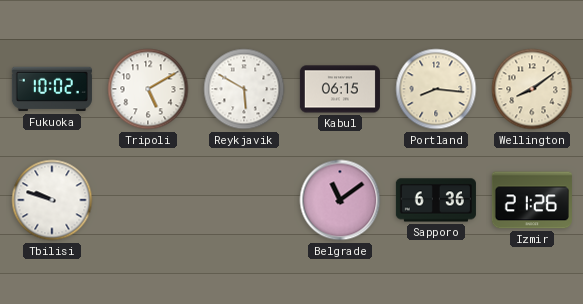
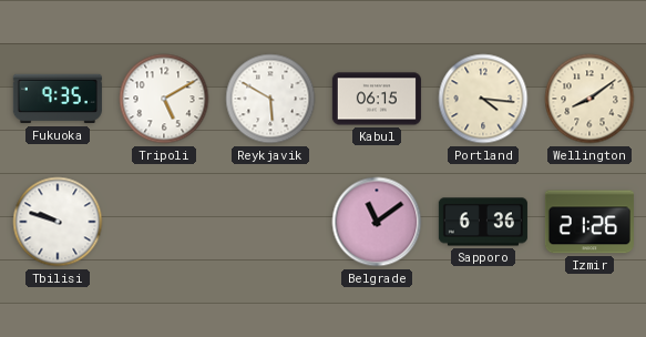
Fukuoka: 10:02 -> 9:35
Portland: 8:16 -> 4:16
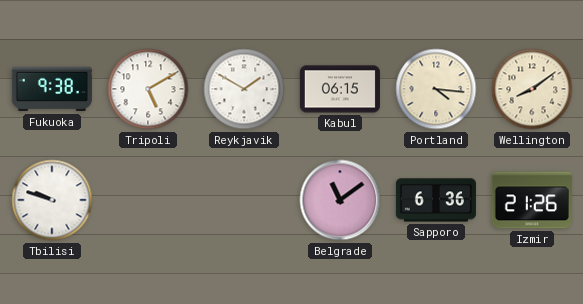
Fukuoka: 9:35 -> 9:38
Reykjavik: 5:50 -> 1:50
